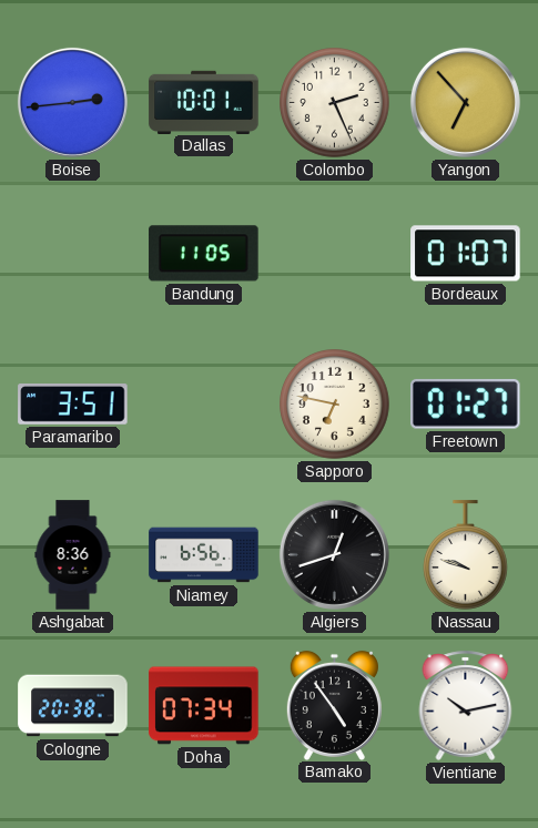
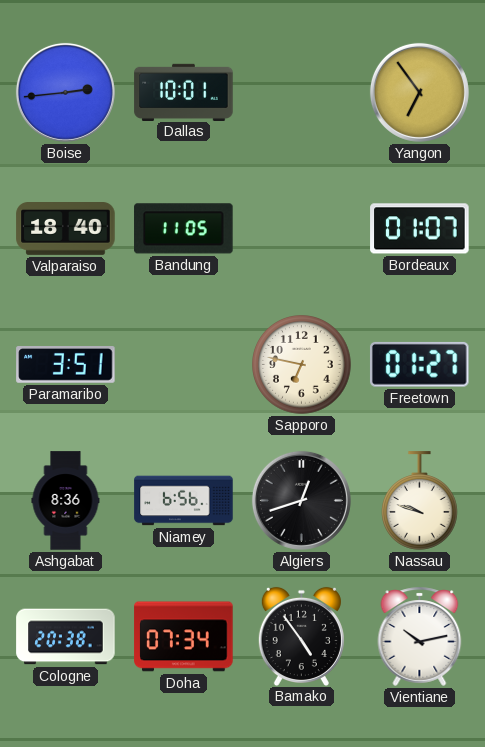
Colombo: 2:26 -> none
Yangon: 6:53 -> 6:54
Valparaiso: none -> 18:40
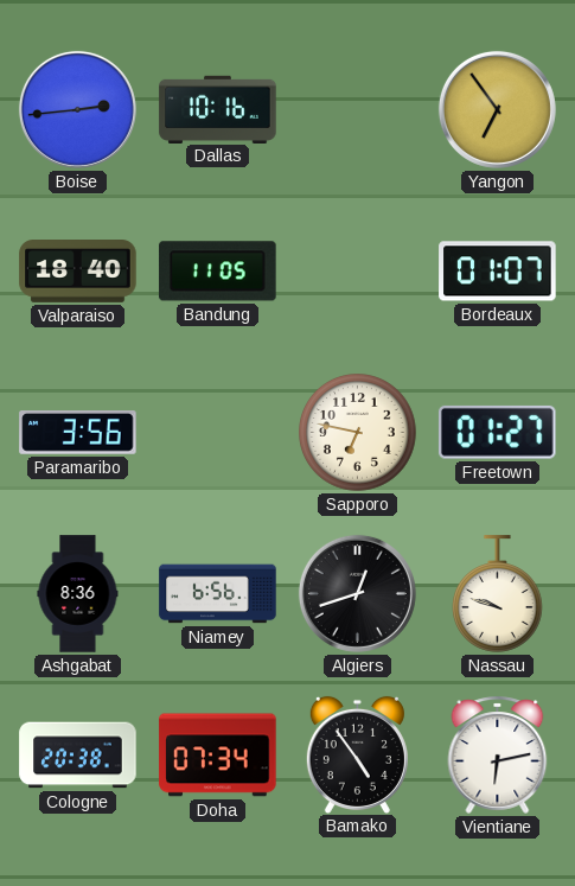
Dallas: 10:01 -> 10:16
Paramaribo: 3:51 -> 3:56
Vientiane: 10:13 -> 6:13
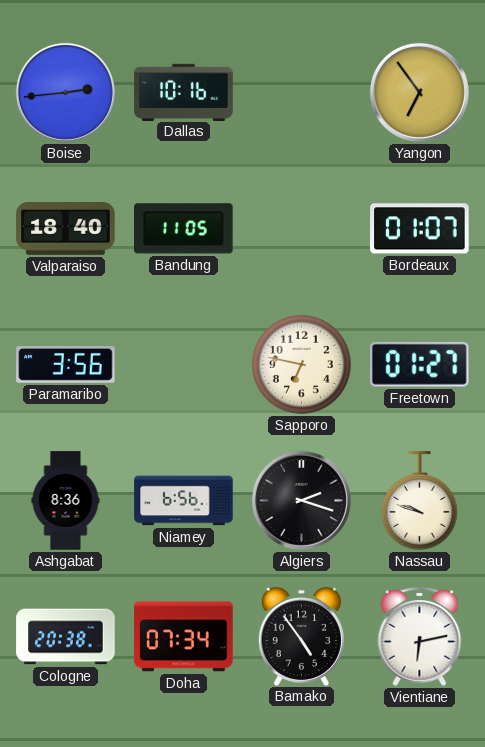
Algiers: 12:42 -> 2:18
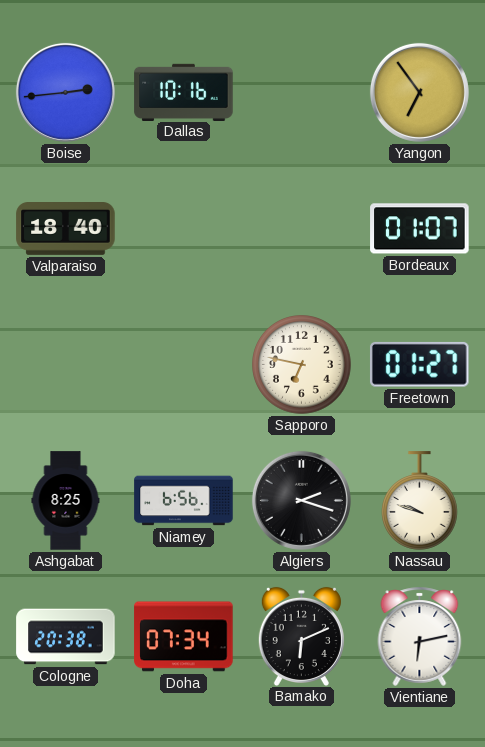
Bandung: 11:05 -> none
Paramaribo: 3:56 -> none
Ashgabat: 8:36 -> 8:25
Bamako: 4:54 -> 6:11
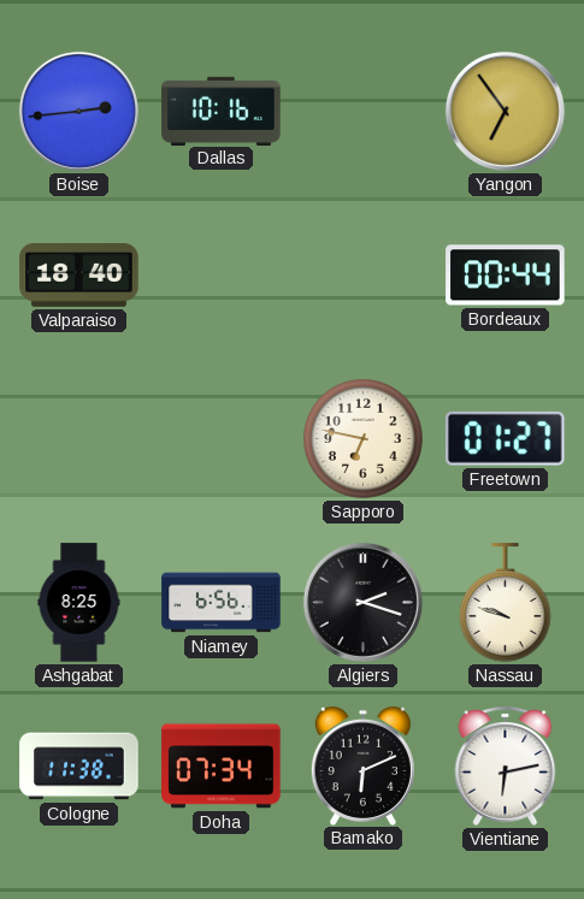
Bordeaux: 01:07 -> 00:44
Cologne: 20:38 -> 11:38
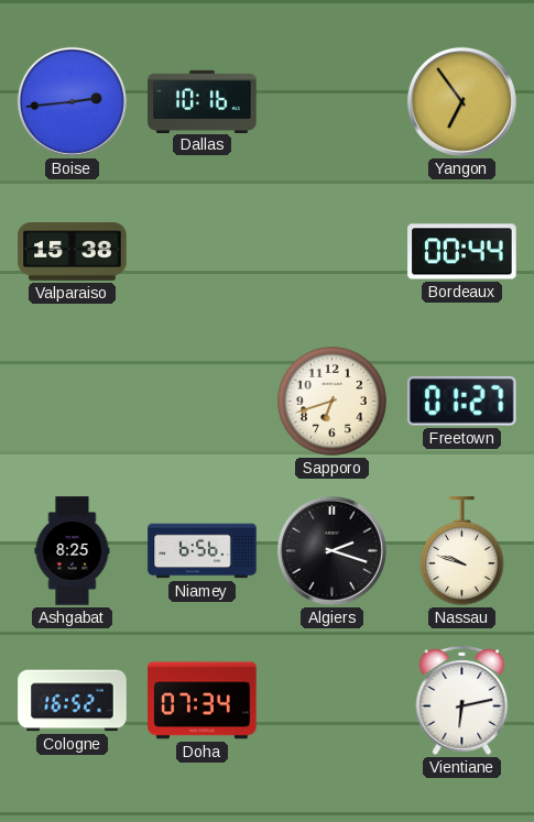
Valparaiso: 18:40 -> 15:38
Sapporo: 6:47 -> 6:42
Cologne: 11:38 -> 16:52
Bamako: 6:11 -> none
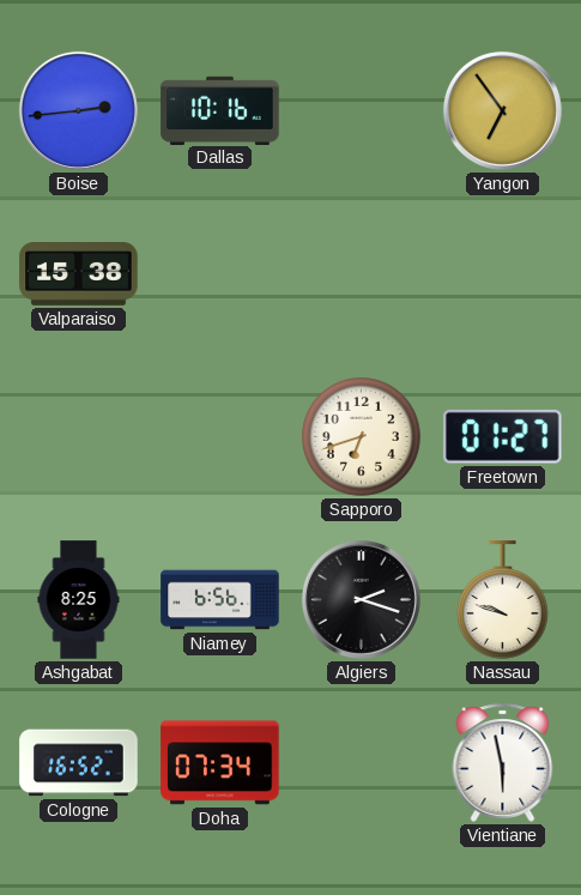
Bordeaux: 00:44 -> none
Vientiane: 6:13 -> 5:58
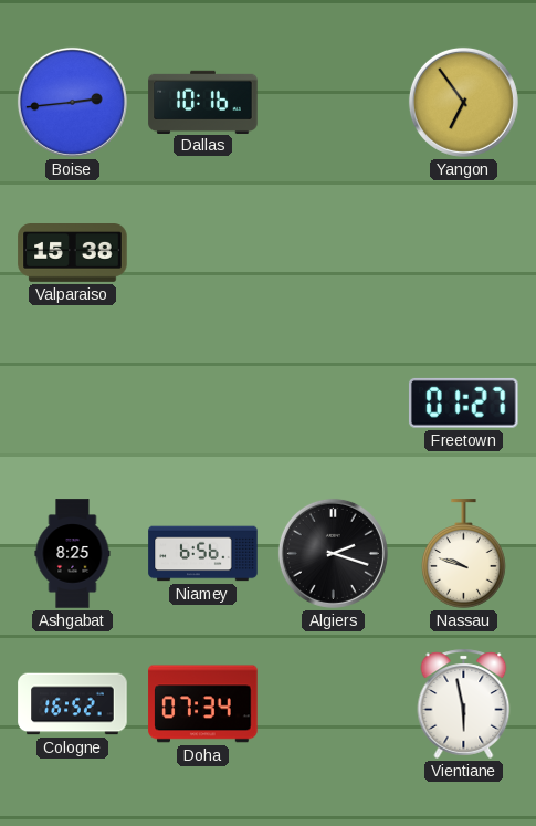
Sapporo: 6:42 -> none
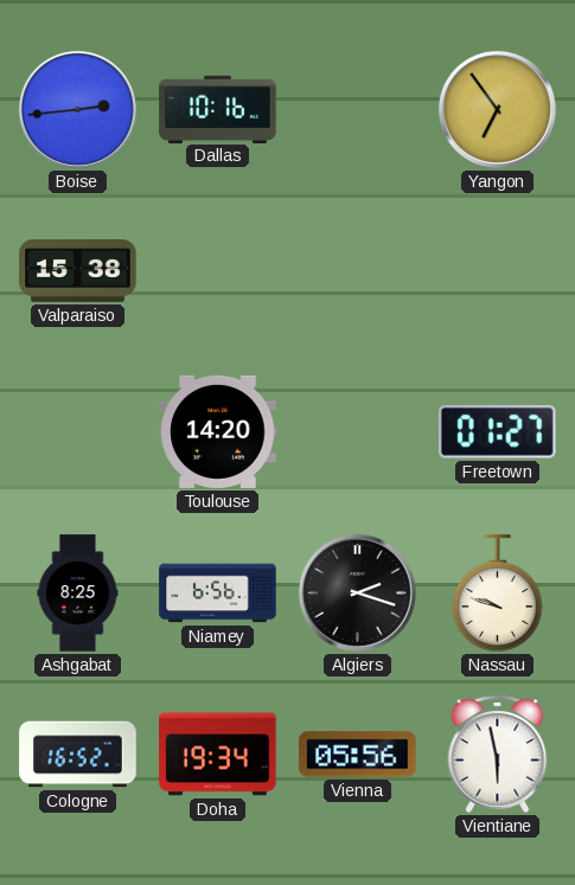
Toulouse: none -> 14:20
Doha: 07:34 -> 19:34
Vienna: none -> 05:56
